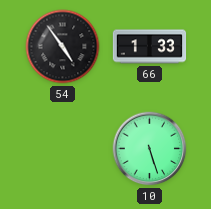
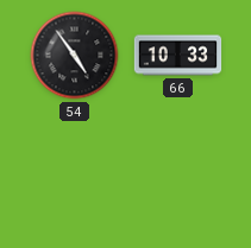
66: 1:33 -> 10:33
10: 5:27 -> none
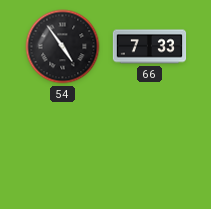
66: 10:33 -> 7:33
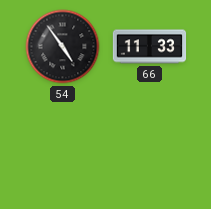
66: 7:33 -> 11:33
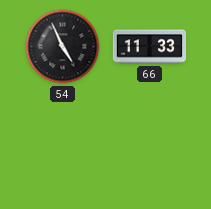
54: 4:54 -> 4:56
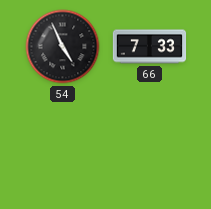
66: 11:33 -> 7:33
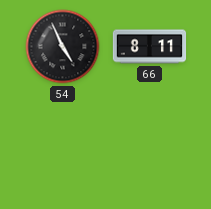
66: 7:33 -> 8:11
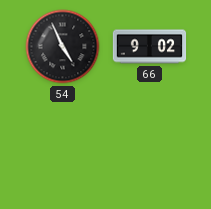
66: 8:11 -> 9:02
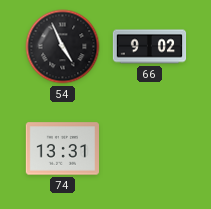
74: none -> 13:31
